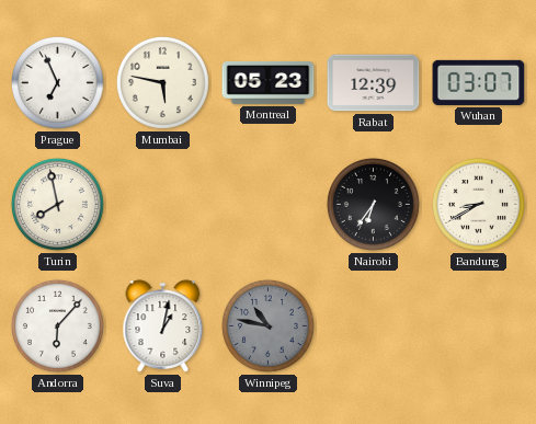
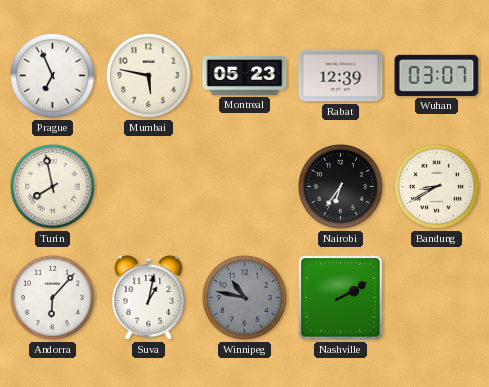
Nashville: none -> 2:10
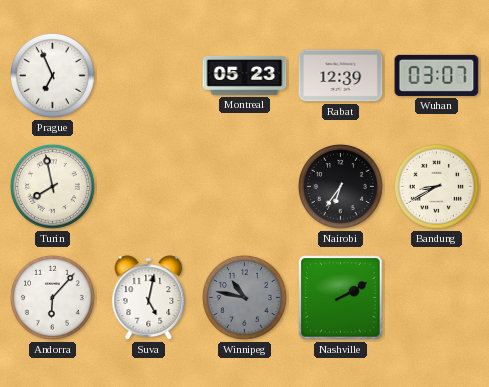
Mumbai: 5:47 -> none
Suva: 1:02 -> 5:02
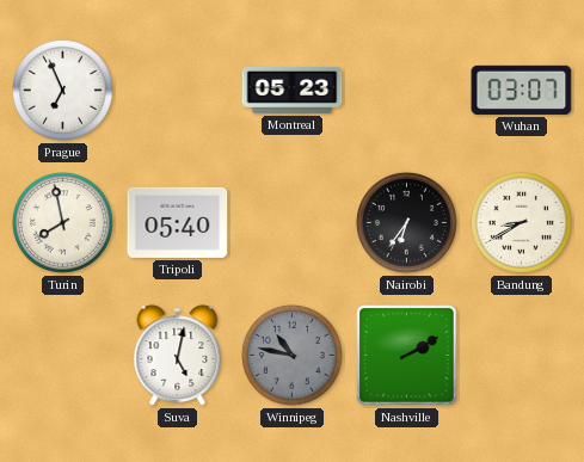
Rabat: 12:39 -> none
Tripoli: none -> 05:40
Andorra: 6:07 -> none
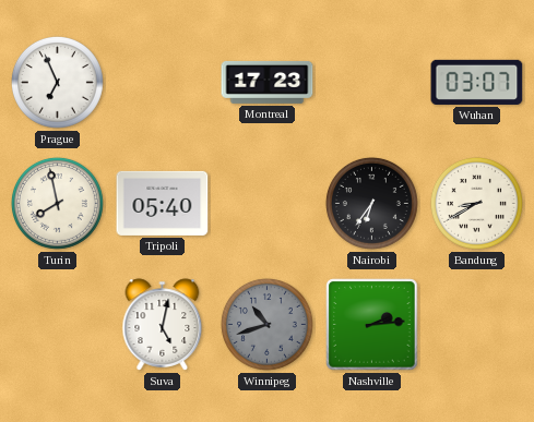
Montreal: 05:23 -> 17:23
Winnipeg: 10:47 -> 10:42
Nashville: 2:10 -> 2:14
